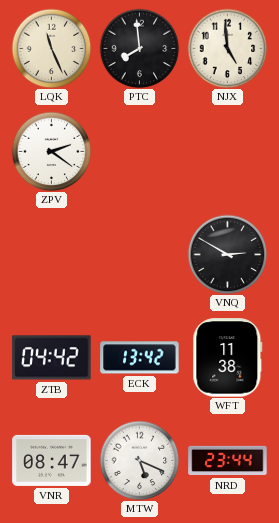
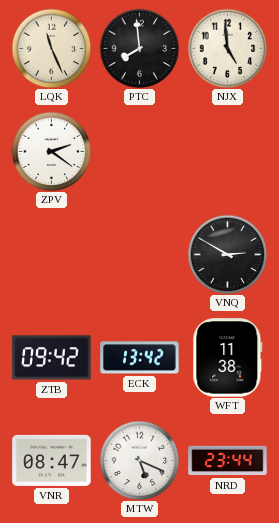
ZTB: 04:42 -> 09:42
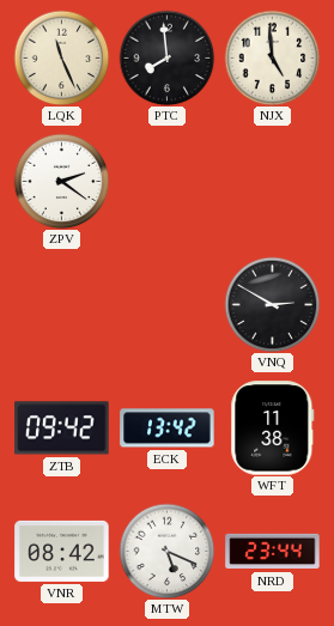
VNR: 08:47 -> 08:42
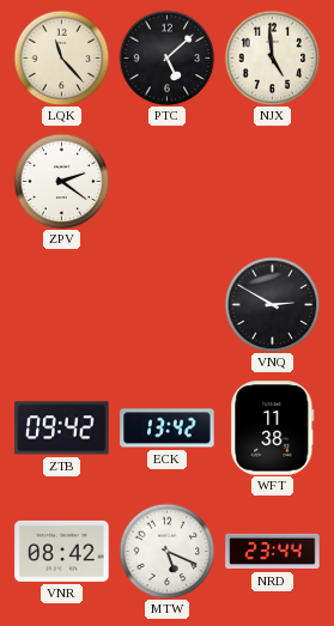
LQK: 11:26 -> 11:23
PTC: 7:59 -> 5:08
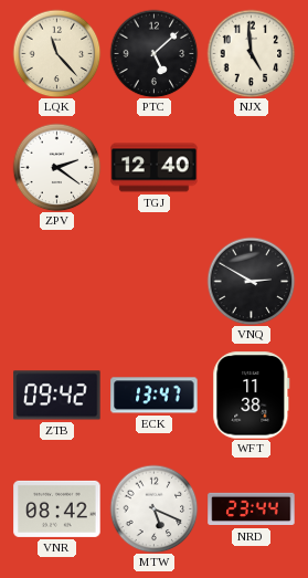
TGJ: none -> 12:40
ECK: 13:42 -> 13:47
